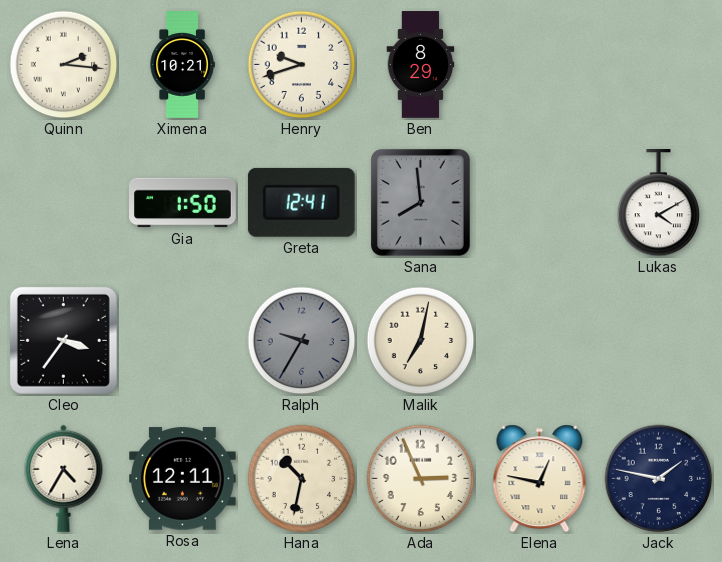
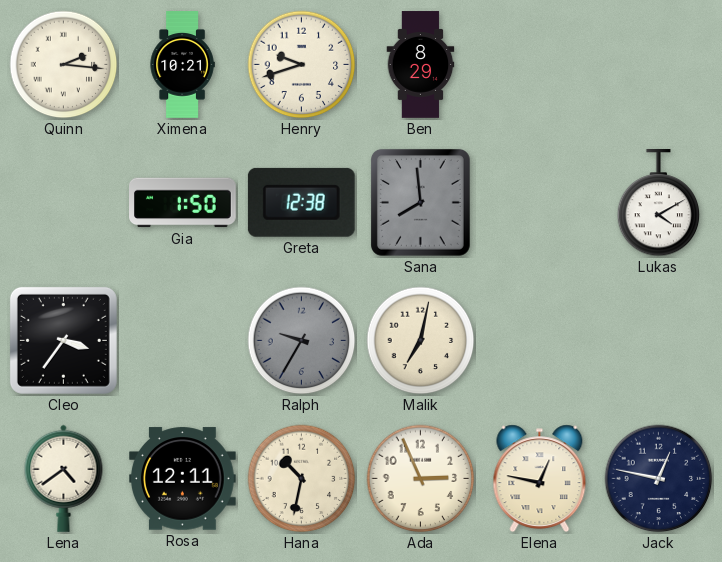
Greta: 12:41 -> 12:38
Lena: 4:35 -> 4:39
Jack: 1:47 -> 12:47
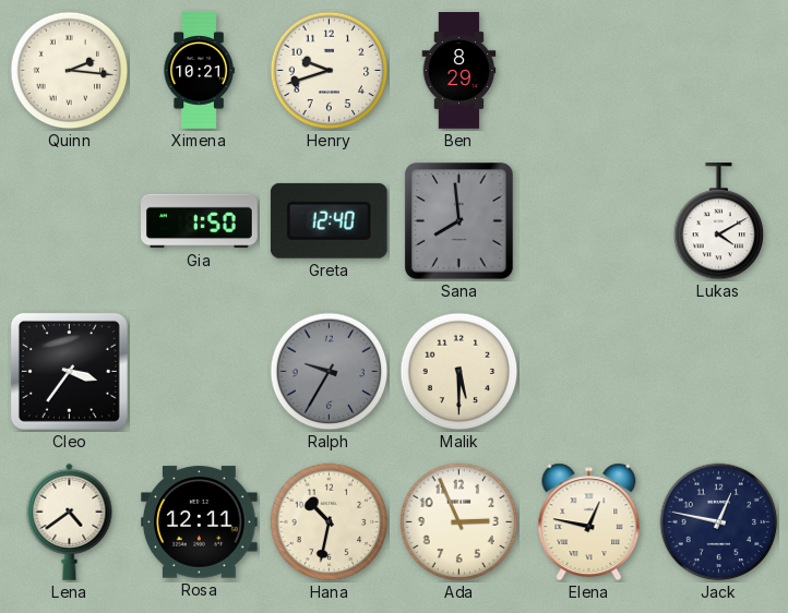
Greta: 12:38 -> 12:40
Malik: 7:02 -> 5:30
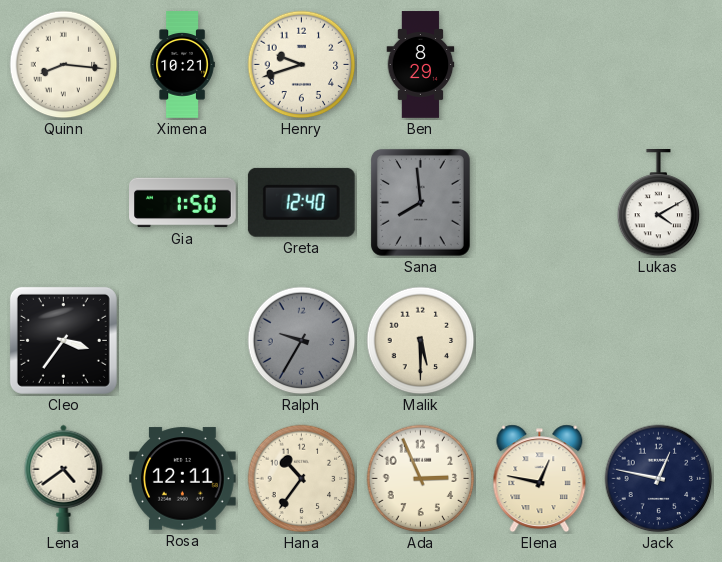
Quinn: 2:16 -> 8:16
Hana: 10:32 -> 10:36
